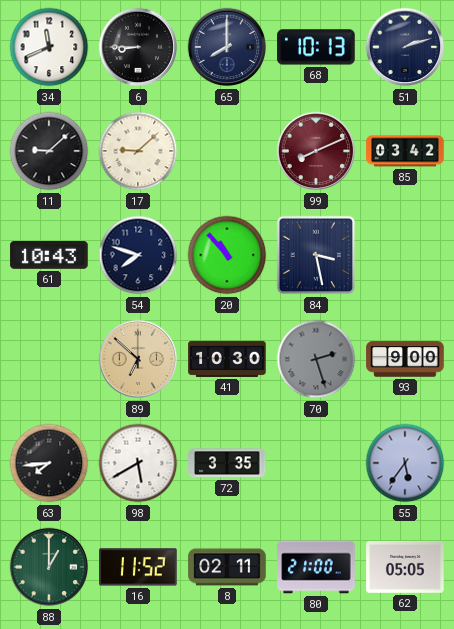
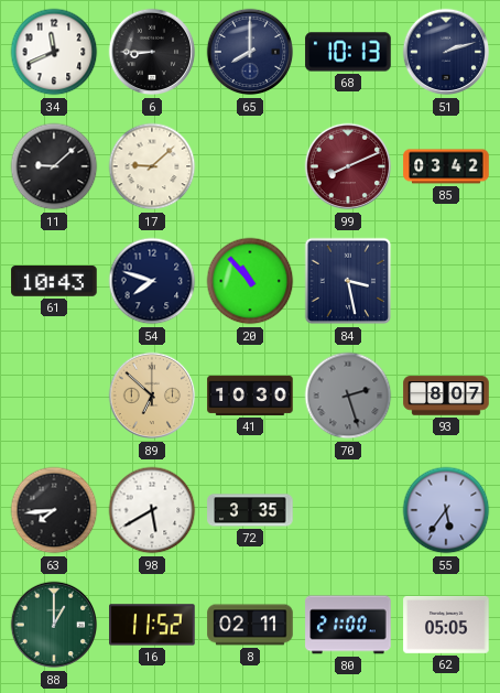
93: 9:00 -> 8:07
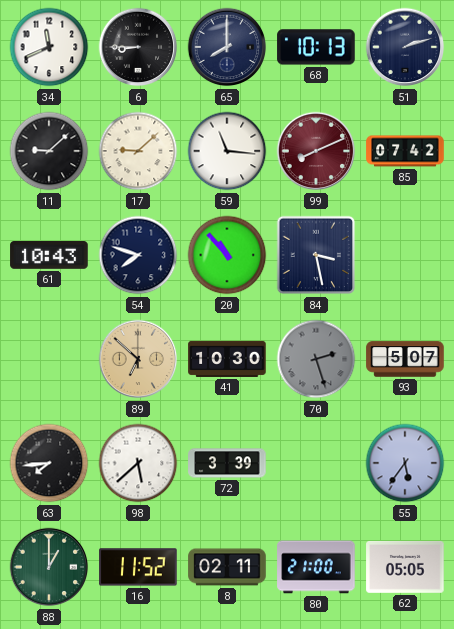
59: none -> 11:16
85: 03:42 -> 07:42
93: 8:07 -> 5:07
98: 5:40 -> 5:38
72: 3:35 -> 3:39
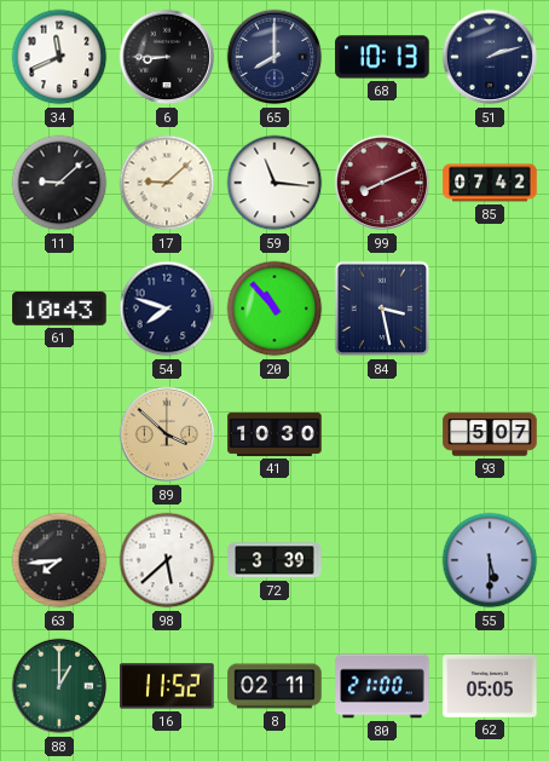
89: 6:52 -> 3:52
70: 2:27 -> none
55: 5:36 -> 5:30
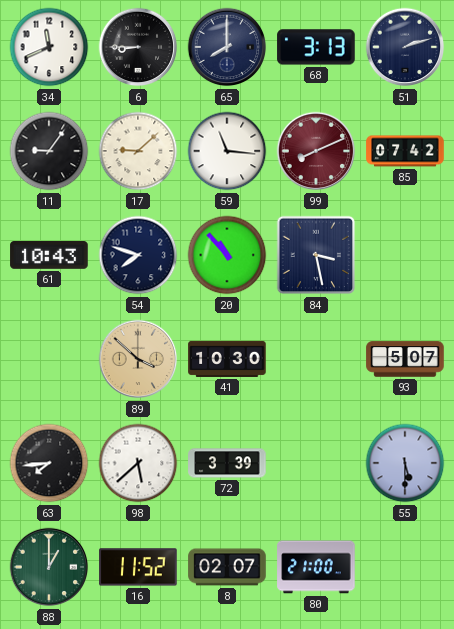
68: 10:13 -> 3:13
11: 9:08 -> 9:06
8: 02:11 -> 02:07
62: 05:05 -> none
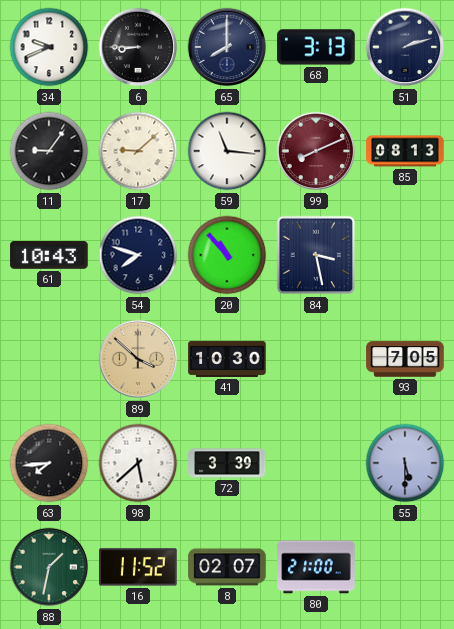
34: 11:41 -> 9:41
85: 07:42 -> 08:13
93: 5:07 -> 7:05
88: 1:00 -> 1:32
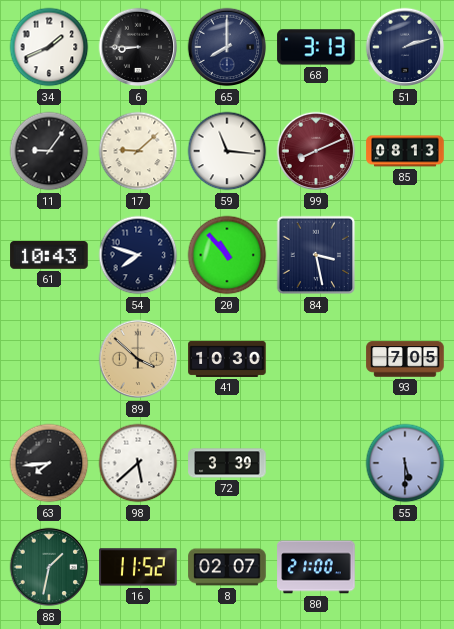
34: 9:41 -> 1:41
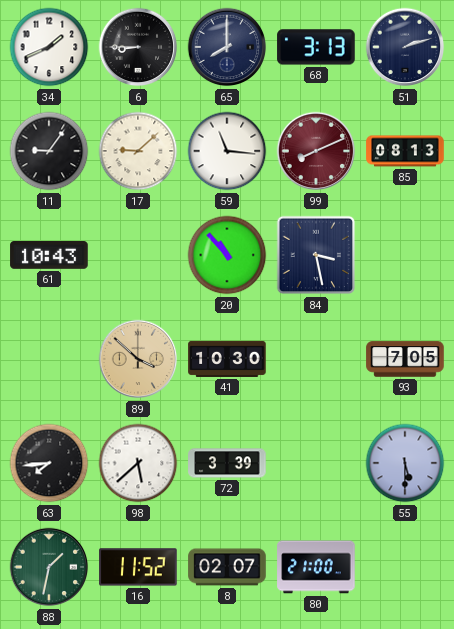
54: 7:48 -> none
